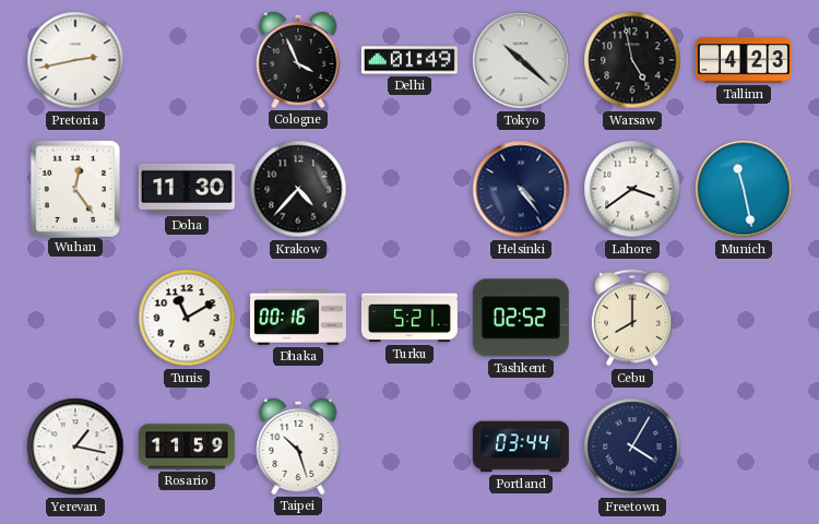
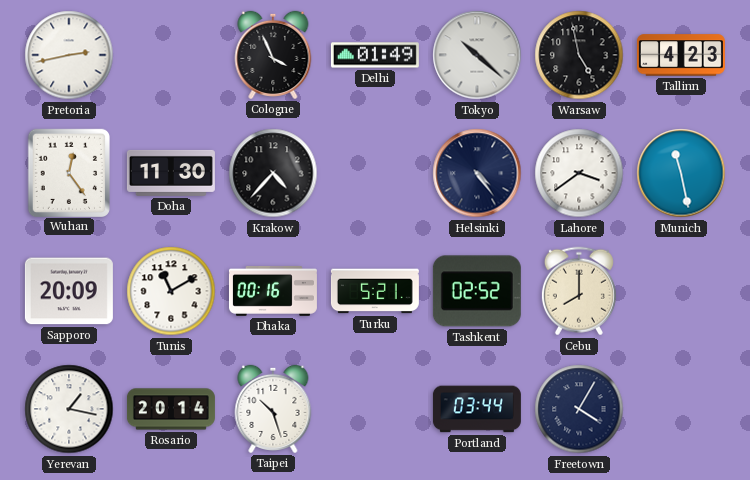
Sapporo: none -> 20:09
Rosario: 11:59 -> 20:14
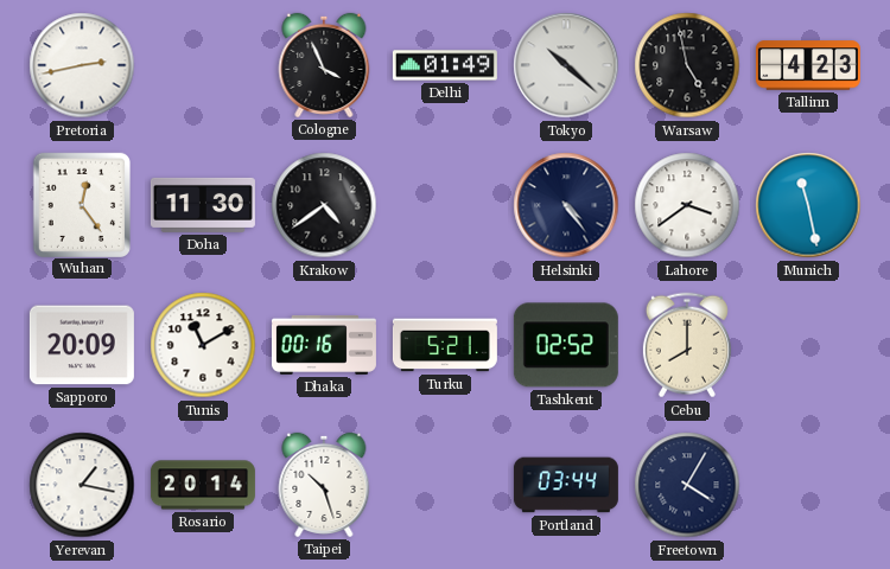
Krakow: 4:37 -> 4:39
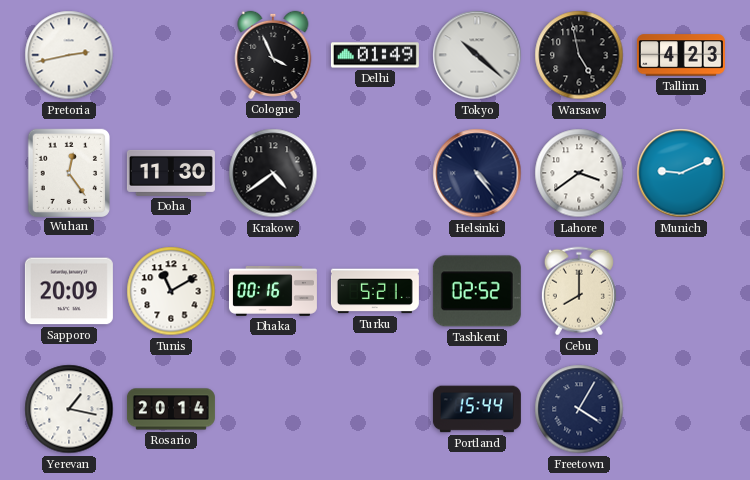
Munich: 11:28 -> 9:11
Taipei: 10:27 -> none
Portland: 03:44 -> 15:44
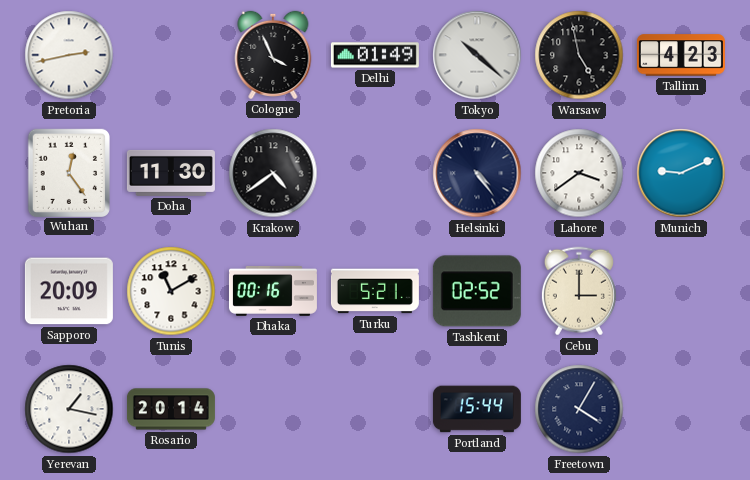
Cebu: 8:00 -> 3:00
